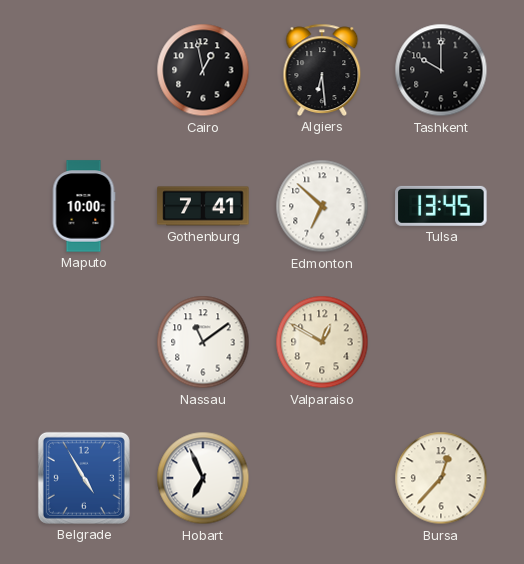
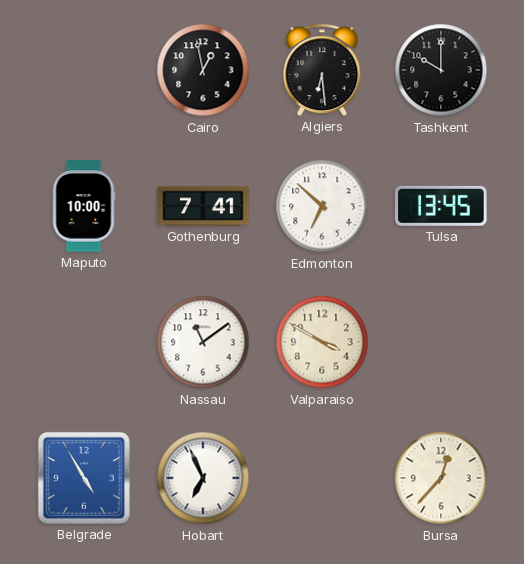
Valparaiso: 12:50 -> 3:50
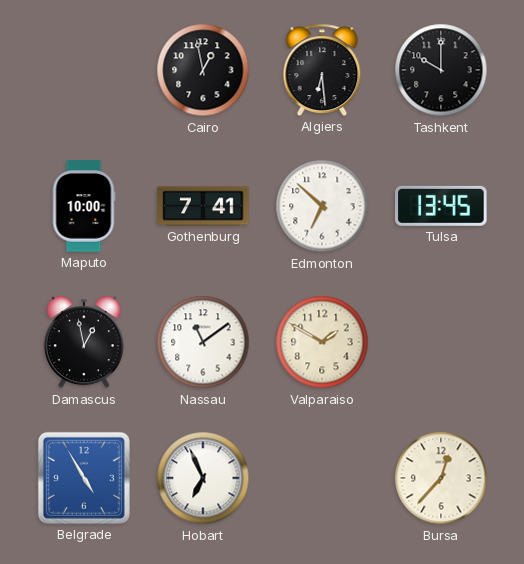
Damascus: none -> 12:58
Valparaiso: 3:50 -> 1:50
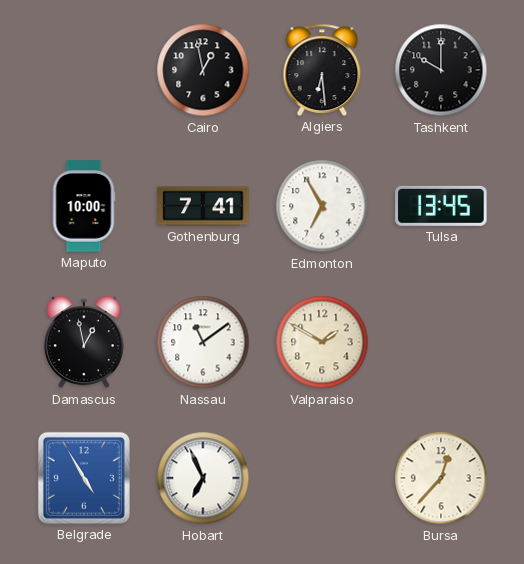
Edmonton: 6:52 -> 6:55
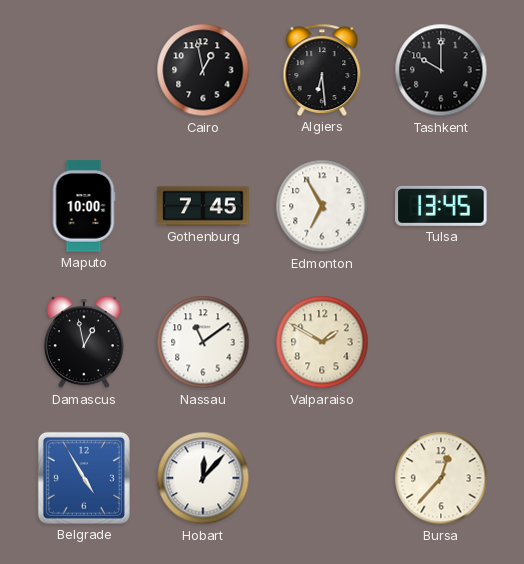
Gothenburg: 7:41 -> 7:45
Hobart: 6:56 -> 12:07
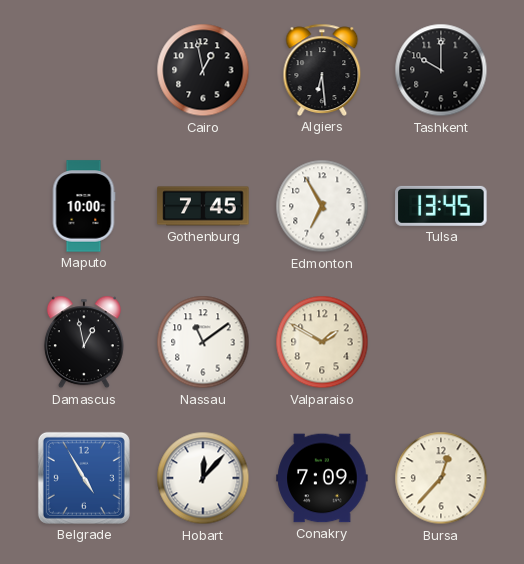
Conakry: none -> 7:09
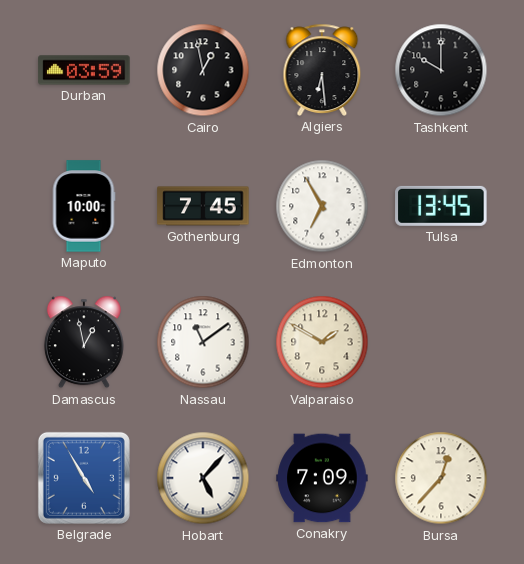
Durban: none -> 03:59
Hobart: 12:07 -> 5:07
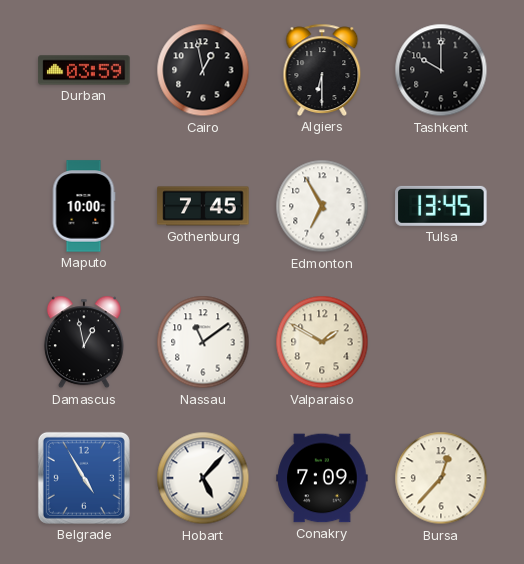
Algiers: 6:29 -> 6:30
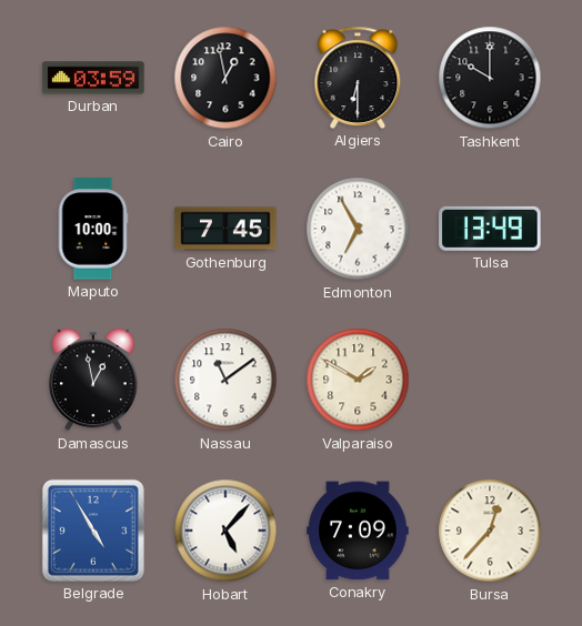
Tulsa: 13:45 -> 13:49
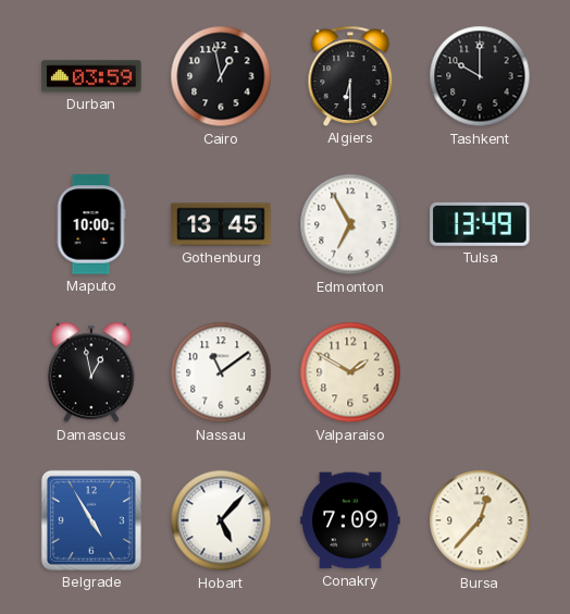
Gothenburg: 7:45 -> 13:45
